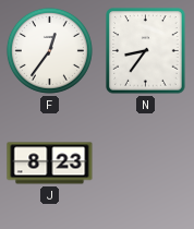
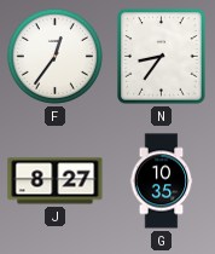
J: 8:23 -> 8:27
G: none -> 10:35
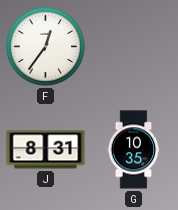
N: 8:36 -> none
J: 8:27 -> 8:31
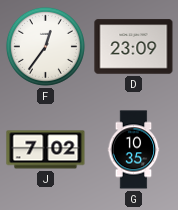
D: none -> 23:09
J: 8:31 -> 7:02
